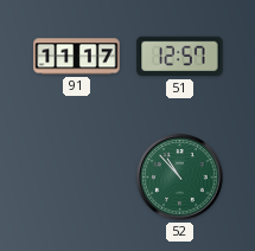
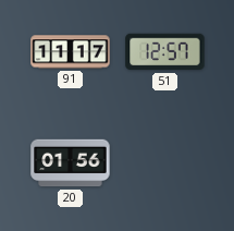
20: none -> 01:56
52: 10:53 -> none
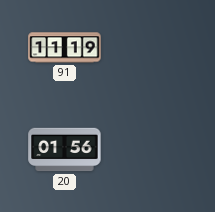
91: 11:17 -> 11:19
51: 12:57 -> none
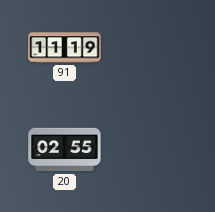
20: 01:56 -> 02:55
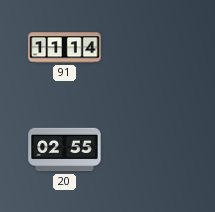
91: 11:19 -> 11:14
